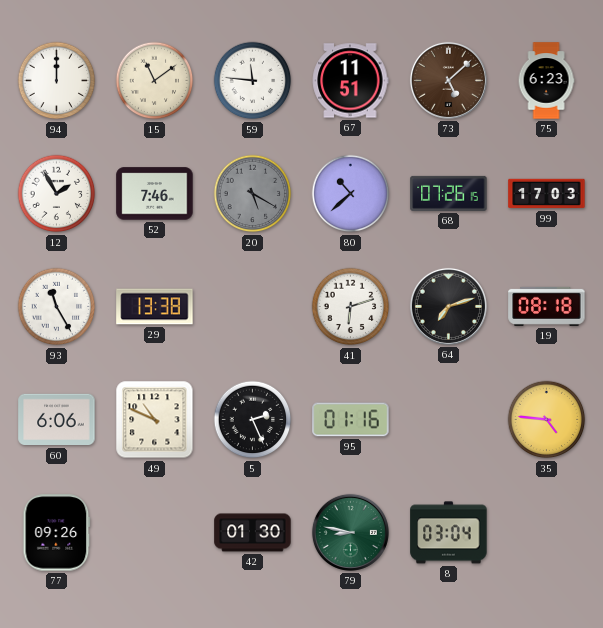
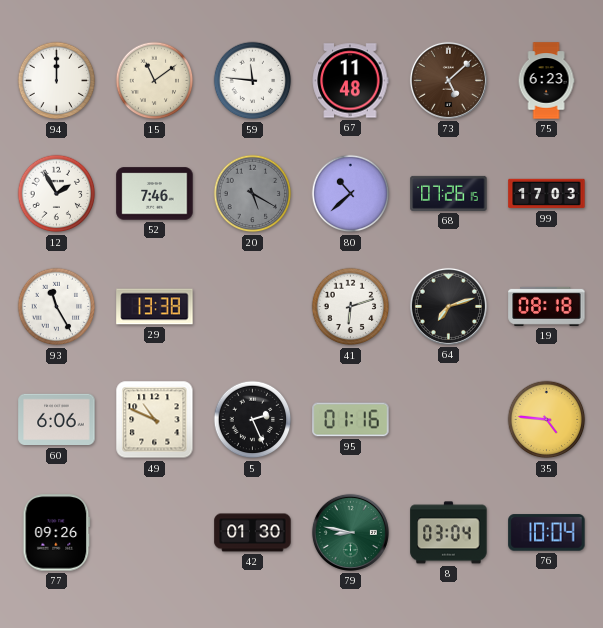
67: 11:51 -> 11:48
76: none -> 10:04
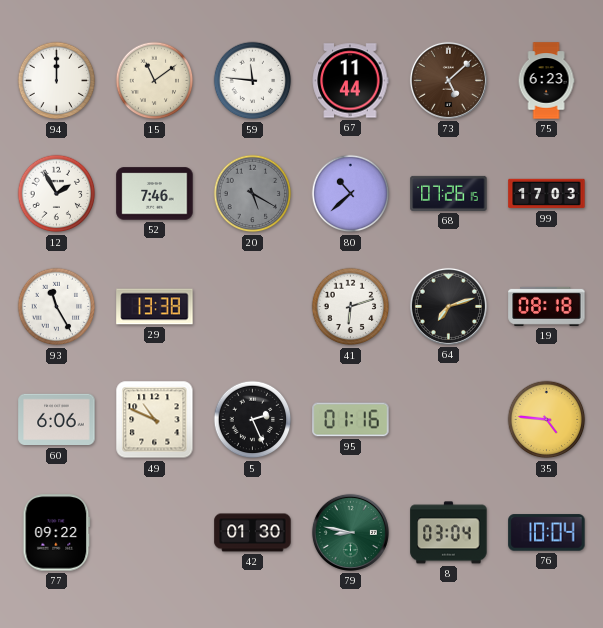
67: 11:48 -> 11:44
77: 09:26 -> 09:22
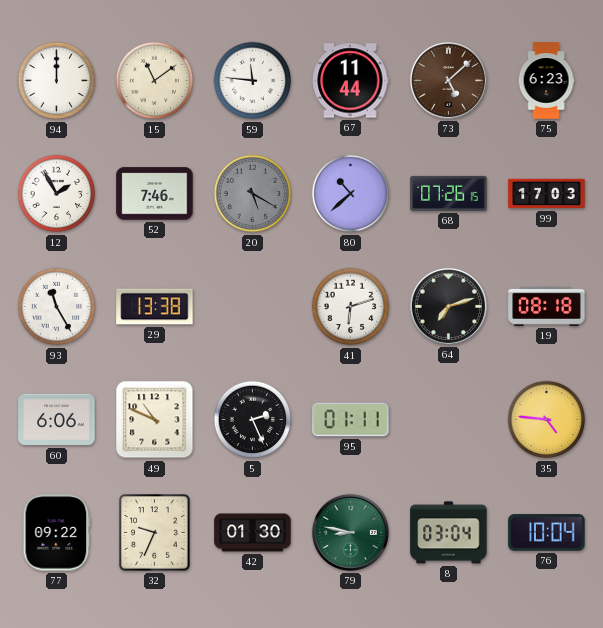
95: 01:16 -> 01:11
32: none -> 9:34
